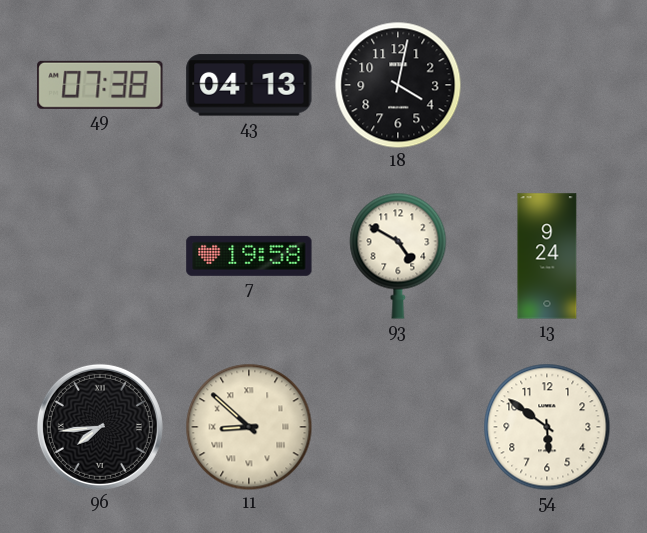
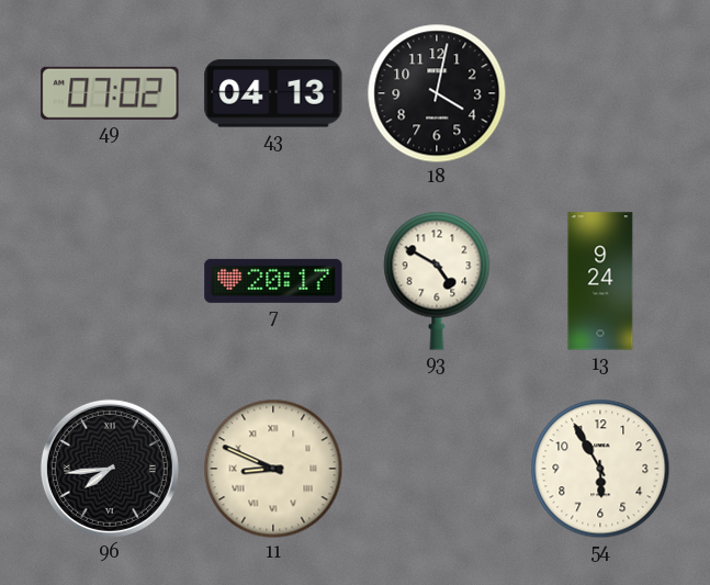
49: 07:38 -> 07:02
7: 19:58 -> 20:17
11: 8:52 -> 8:49
54: 5:51 -> 5:55
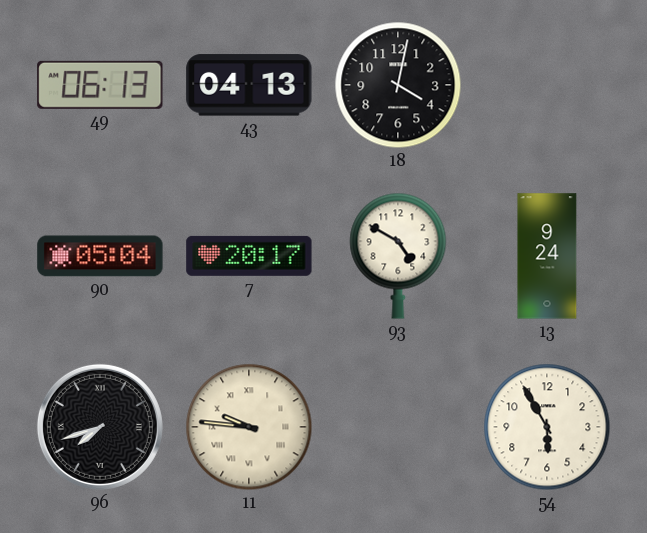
49: 07:02 -> 06:13
90: none -> 05:04
96: 7:44 -> 7:42
11: 8:49 -> 9:46
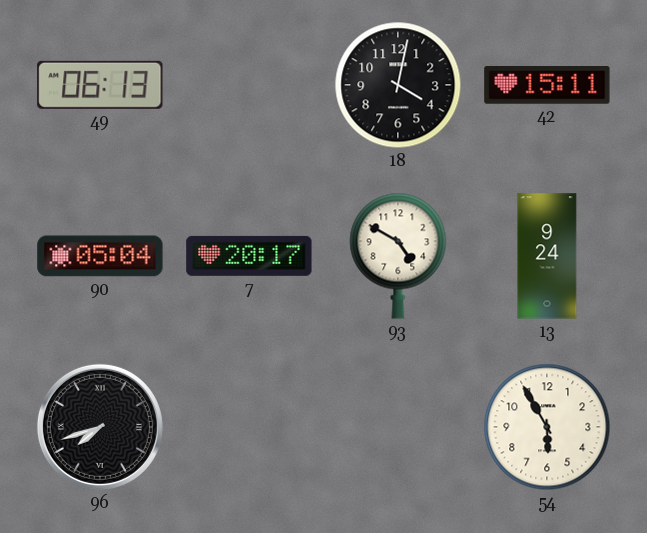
43: 04:13 -> none
42: none -> 15:11
11: 9:46 -> none
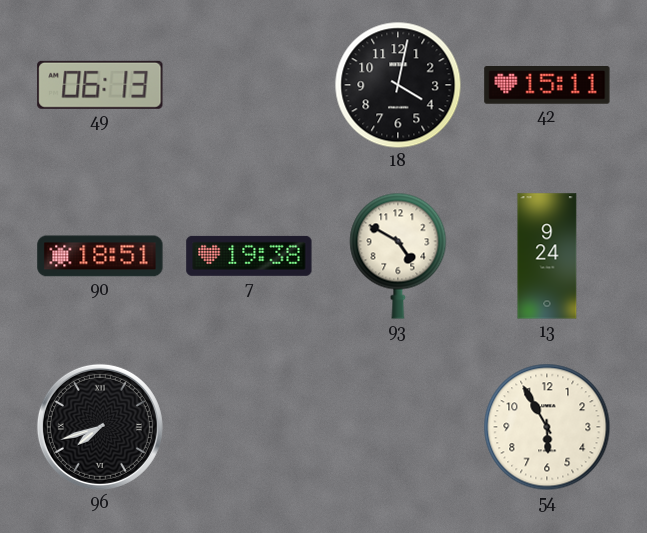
90: 05:04 -> 18:51
7: 20:17 -> 19:38
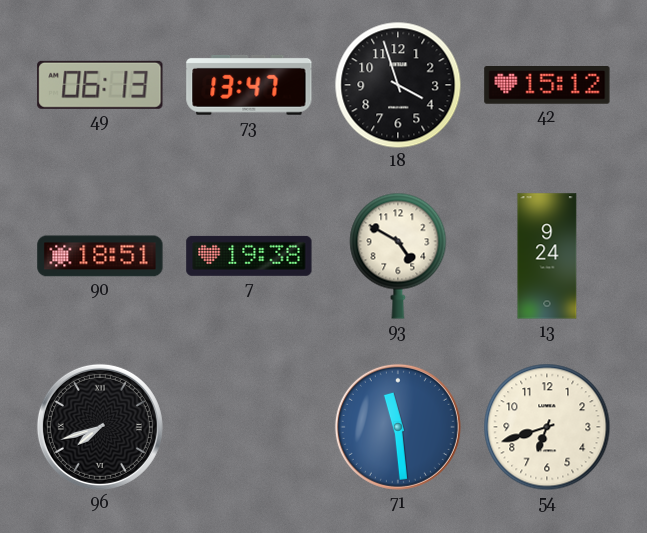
73: none -> 13:47
18: 4:02 -> 3:57
42: 15:11 -> 15:12
71: none -> 11:29
54: 5:55 -> 6:42
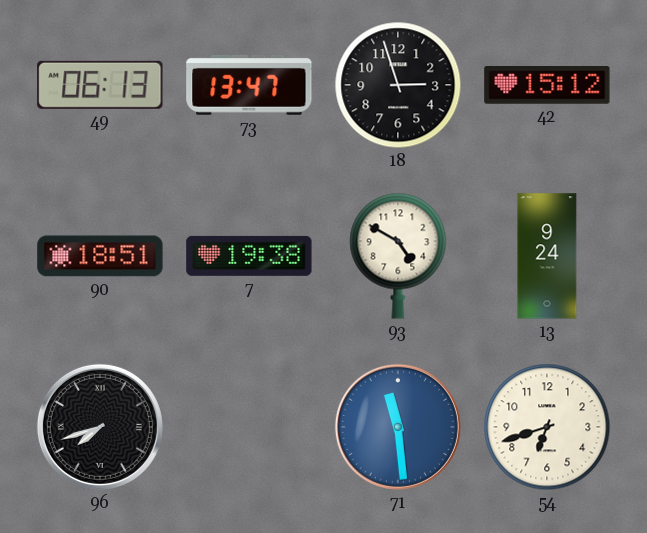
18: 3:57 -> 2:57
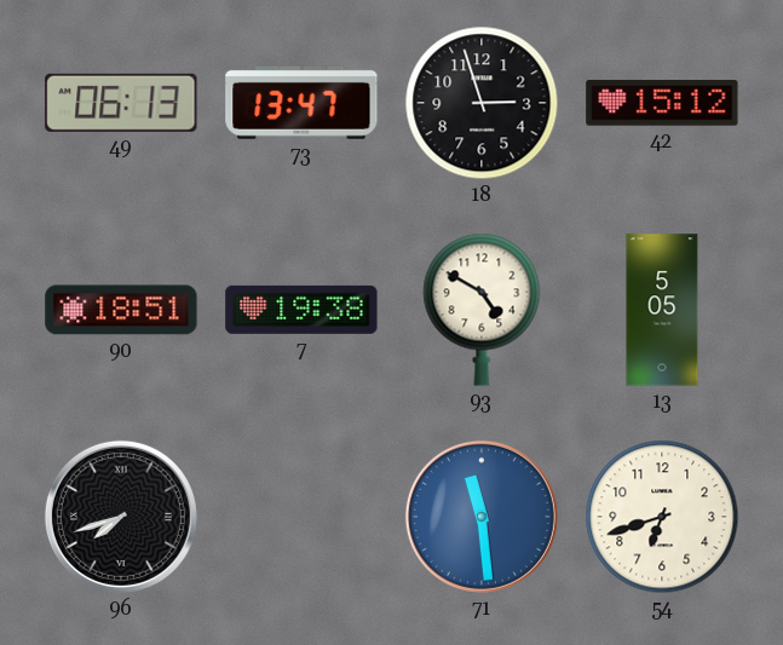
13: 9:24 -> 5:05
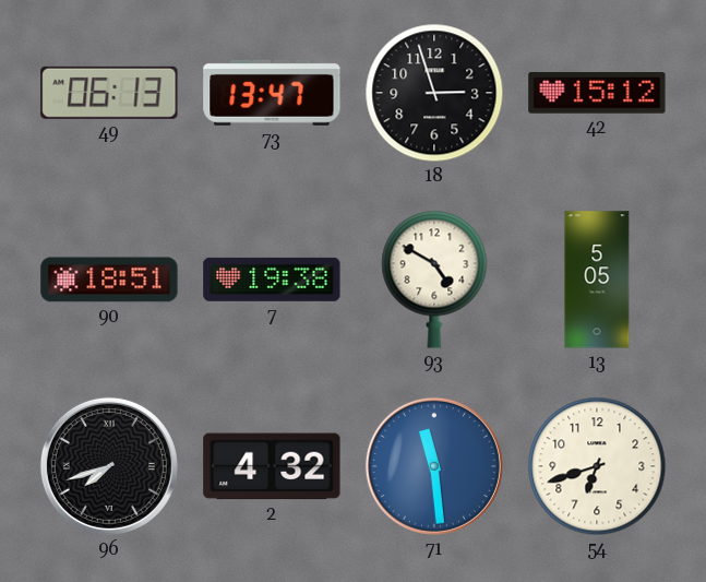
2: none -> 4:32
